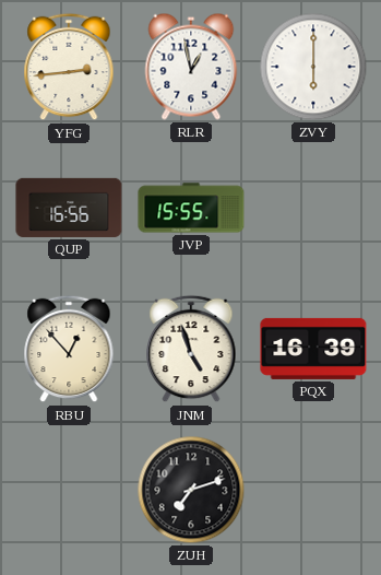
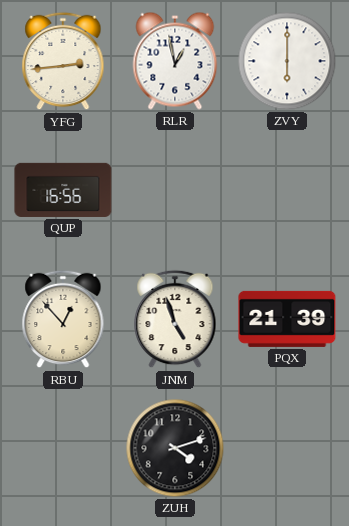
JVP: 15:55 -> none
PQX: 16:39 -> 21:39
ZUH: 7:12 -> 4:12
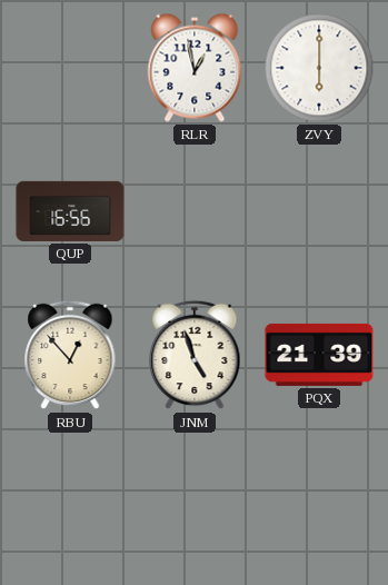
YFG: 2:44 -> none
ZUH: 4:12 -> none
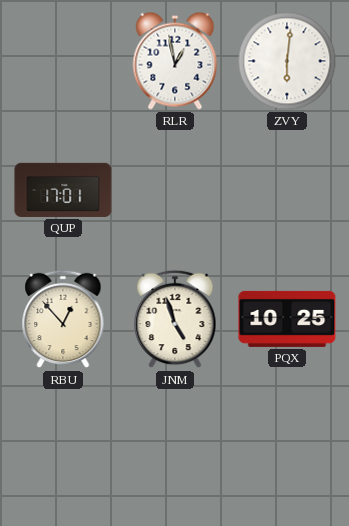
ZVY: 6:00 -> 6:01
QUP: 16:56 -> 17:01
PQX: 21:39 -> 10:25
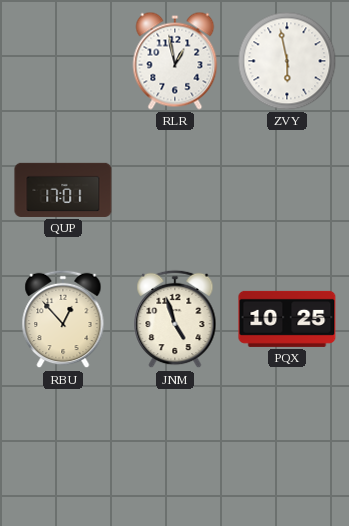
ZVY: 6:01 -> 5:58
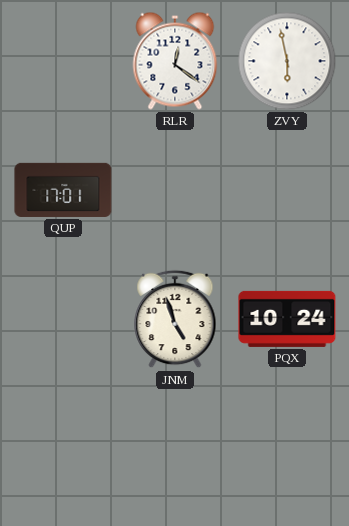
RLR: 12:58 -> 12:21
RBU: 12:53 -> none
PQX: 10:25 -> 10:24
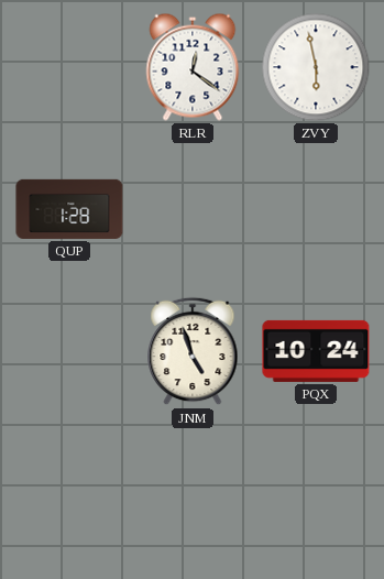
QUP: 17:01 -> 1:28
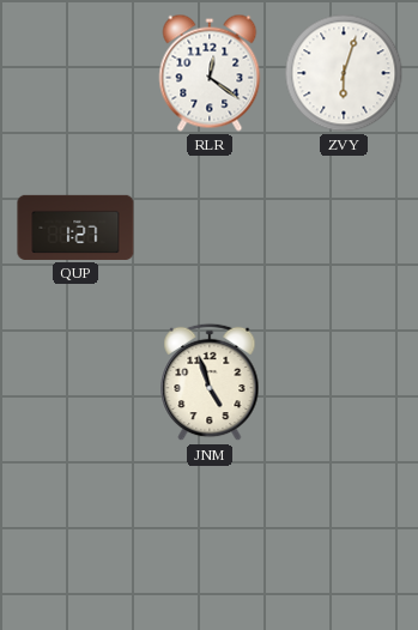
ZVY: 5:58 -> 6:03
QUP: 1:28 -> 1:27
PQX: 10:24 -> none
